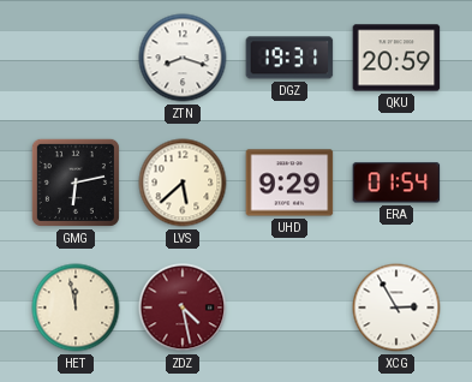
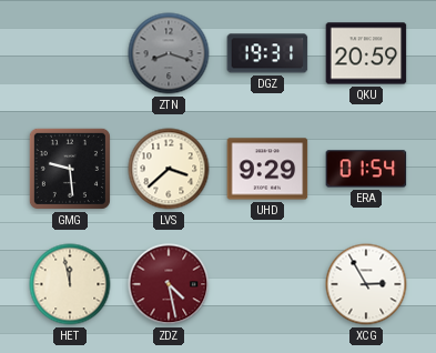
ZTN dial: white -> grey
GMG: 6:13 -> 9:29
LVS: 5:38 -> 3:38
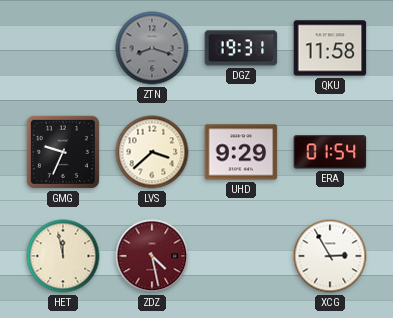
QKU: 20:59 -> 11:58
GMG: 9:29 -> 9:34
